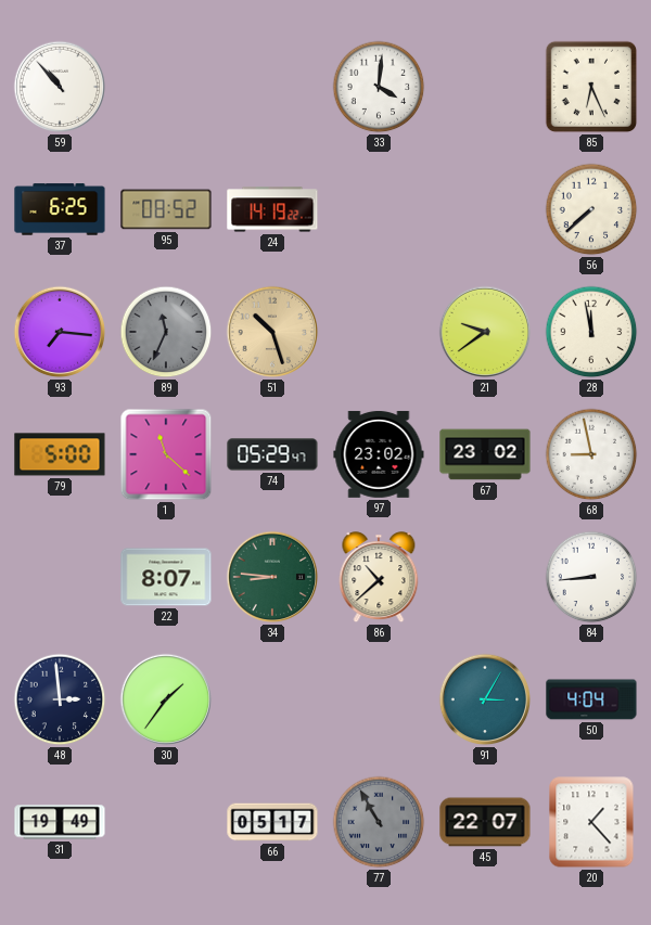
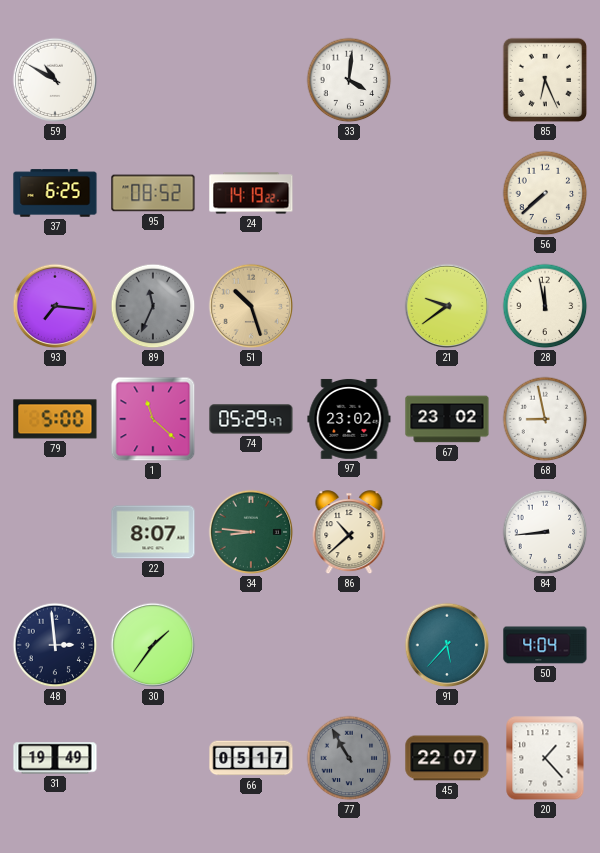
59: 10:53 -> 10:50
91: 3:05 -> 5:37
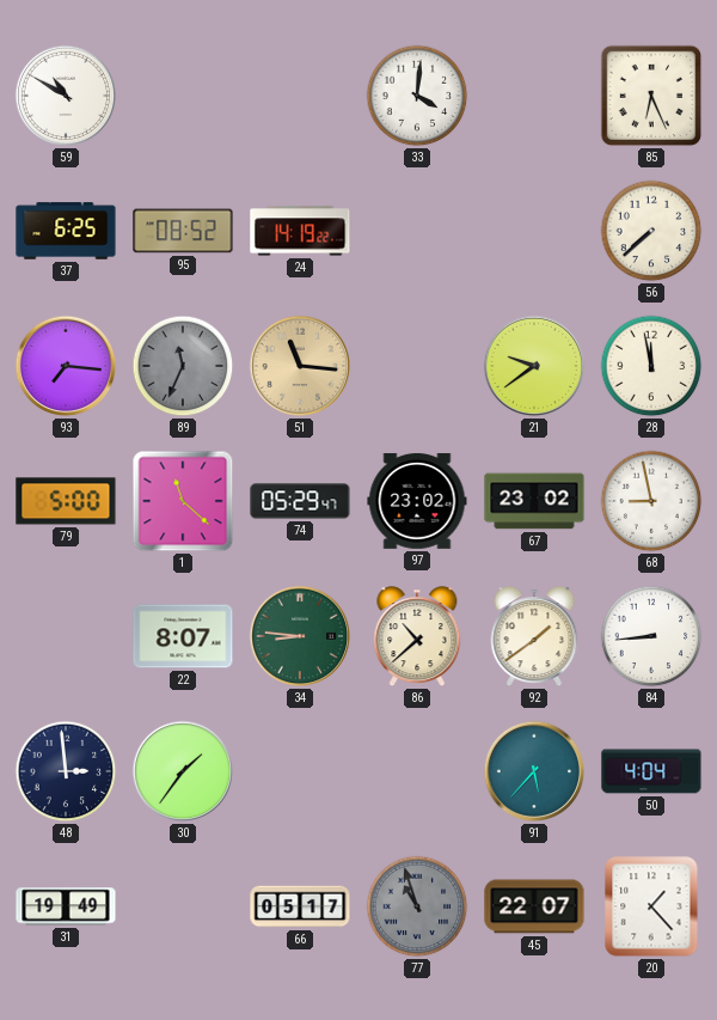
51: 10:27 -> 11:16
92: none -> 1:39
77: 10:55 -> 10:57
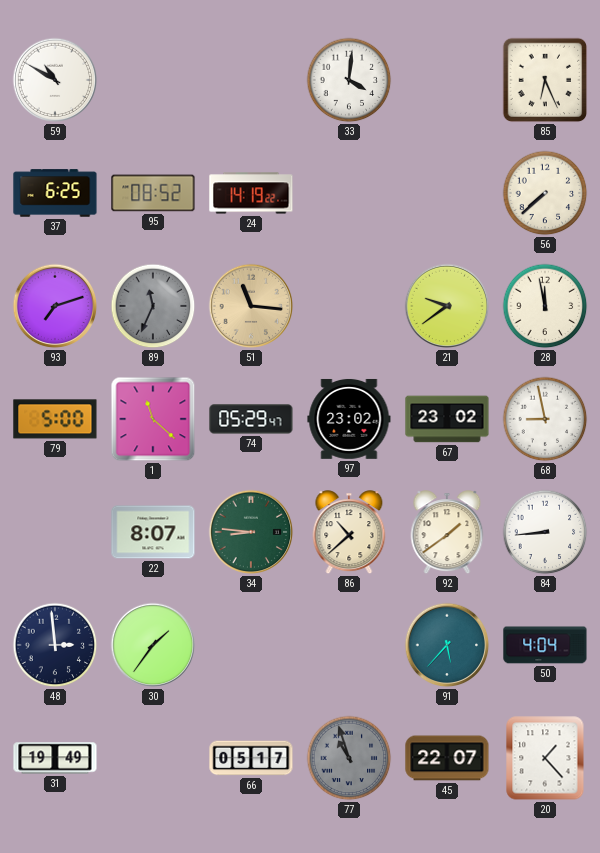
93: 7:16 -> 7:12
